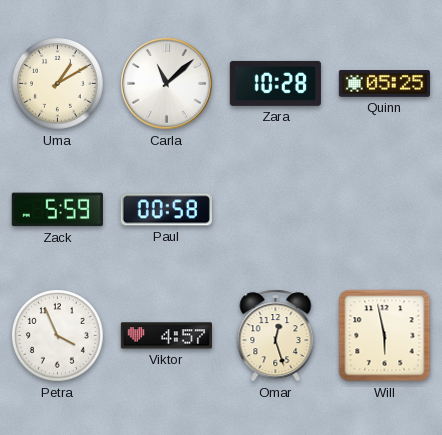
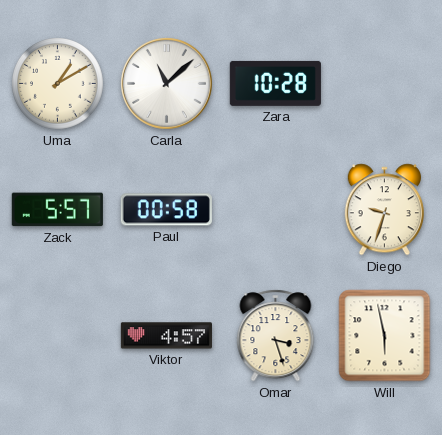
Quinn: 05:25 -> none
Zack: 5:59 -> 5:57
Diego: none -> 9:33
Petra: 3:56 -> none
Omar: 12:27 -> 3:27
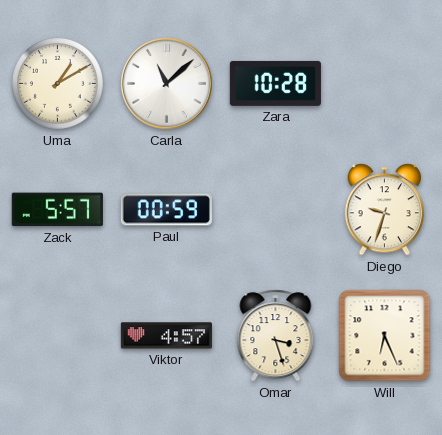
Paul: 00:58 -> 00:59
Will: 5:58 -> 6:26
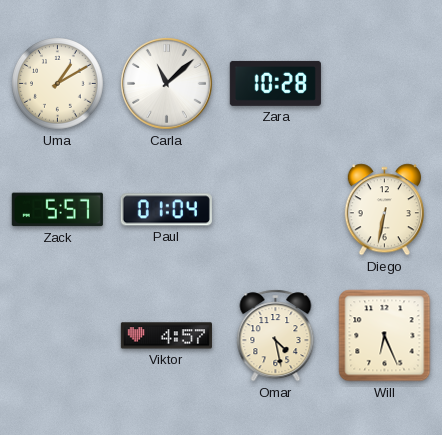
Paul: 00:59 -> 01:04
Diego: 9:33 -> 6:32
Omar: 3:27 -> 4:28
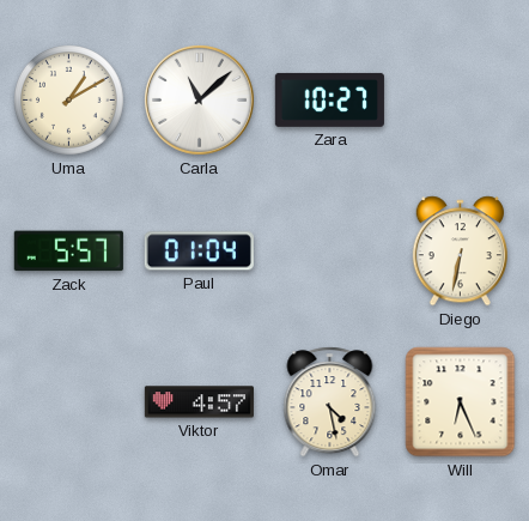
Zara: 10:28 -> 10:27
